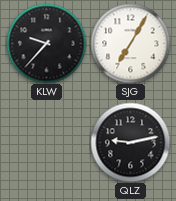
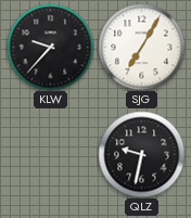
QLZ: 9:13 -> 9:32
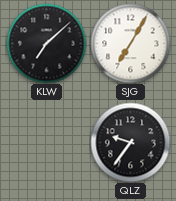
KLW: 9:37 -> 7:08
QLZ: 9:32 -> 9:36
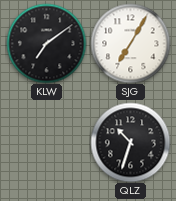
KLW: 7:08 -> 7:09
QLZ: 9:36 -> 10:33
